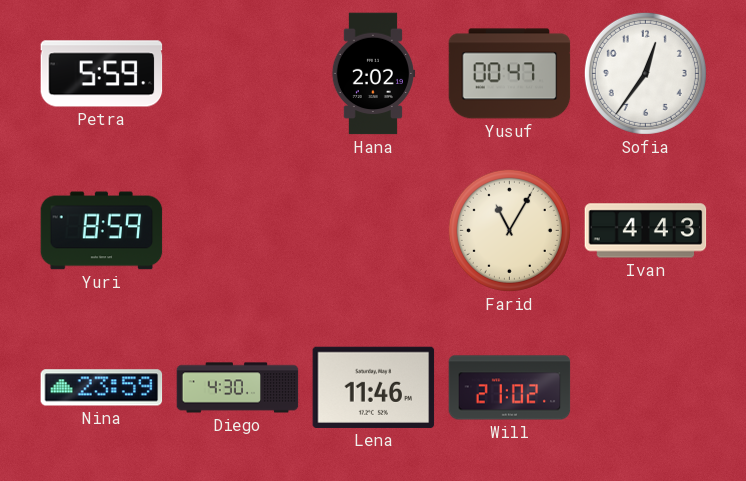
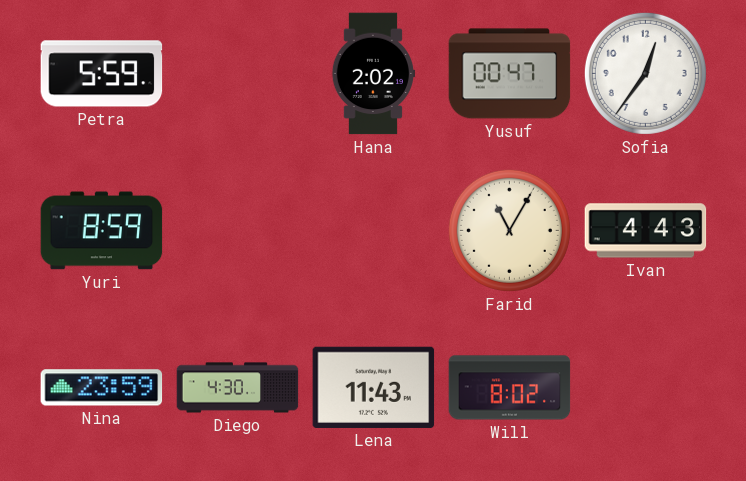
Lena: 11:46 -> 11:43
Will: 21:02 -> 8:02
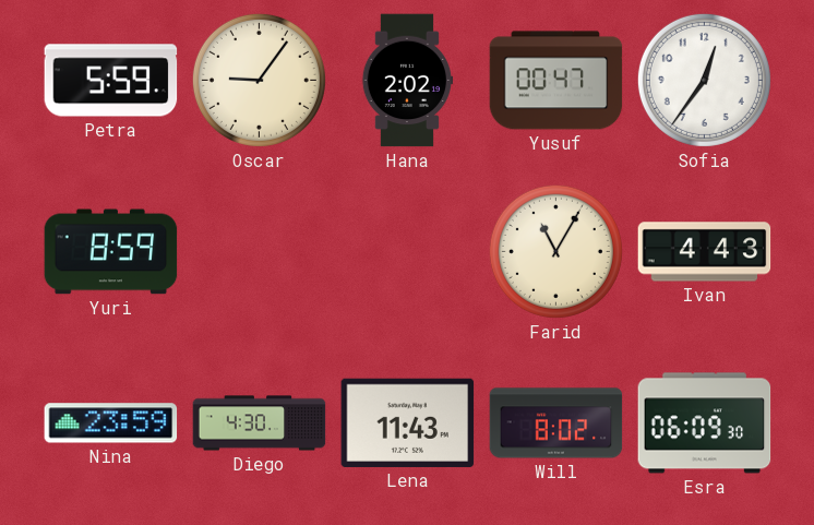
Oscar: none -> 9:06
Esra: none -> 06:09
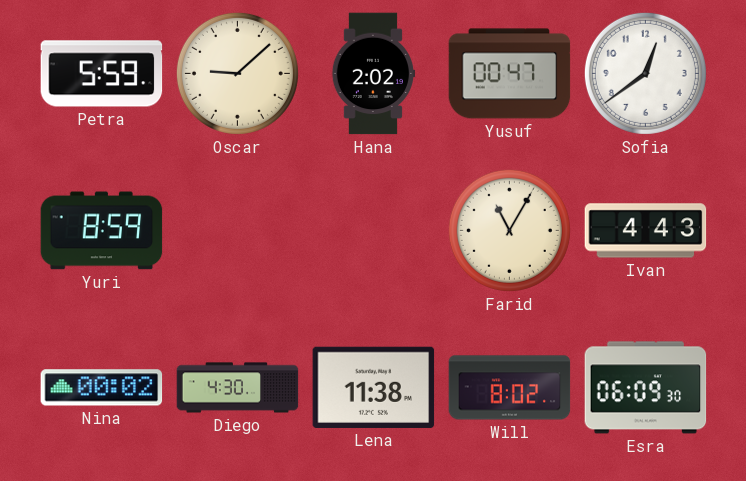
Oscar: 9:06 -> 9:08
Sofia: 12:36 -> 12:39
Nina: 23:59 -> 00:02
Lena: 11:43 -> 11:38
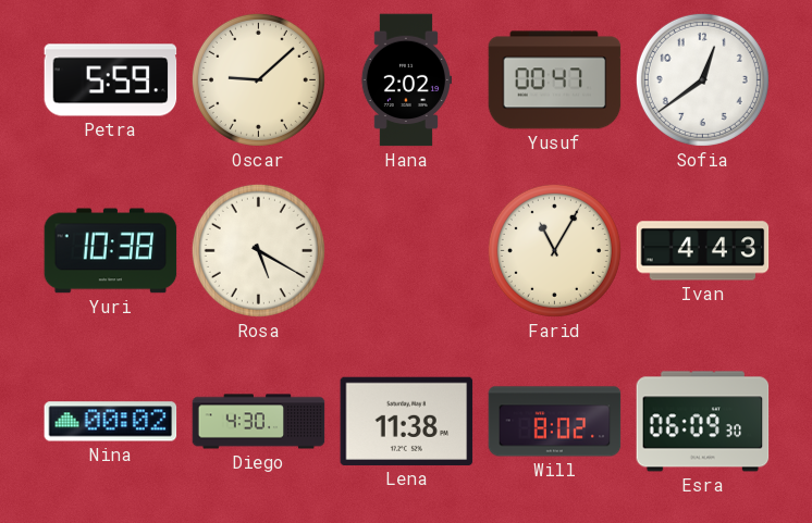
Yuri: 8:59 -> 10:38
Rosa: none -> 5:20
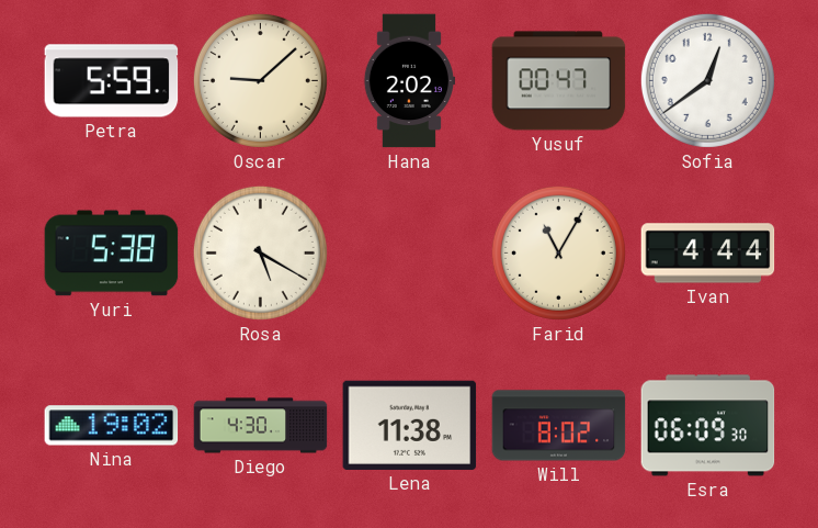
Yuri: 10:38 -> 5:38
Ivan: 4:43 -> 4:44
Nina: 00:02 -> 19:02
